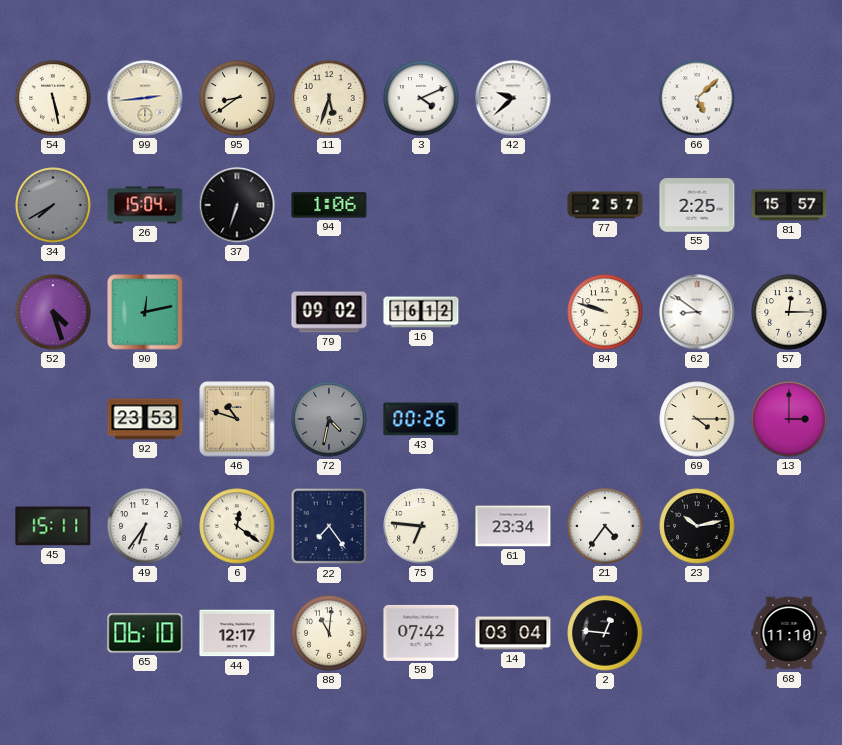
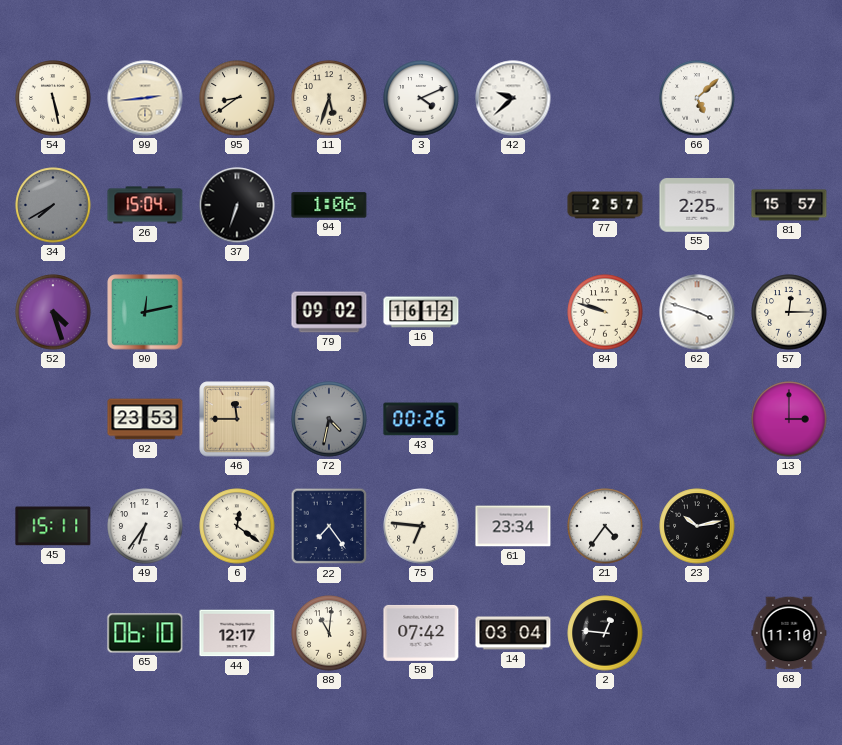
62: 8:51 -> 3:48
46: 10:48 -> 11:45
69: 4:15 -> none
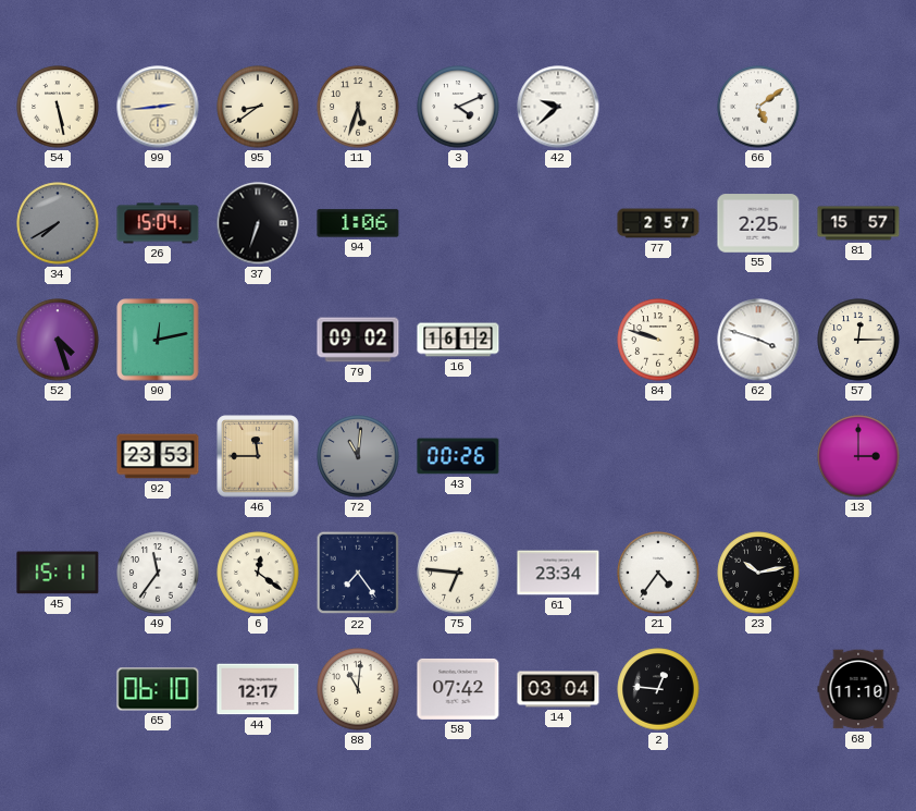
66: 5:08 -> 5:09
72: 4:32 -> 11:01
49: 6:36 -> 11:36
